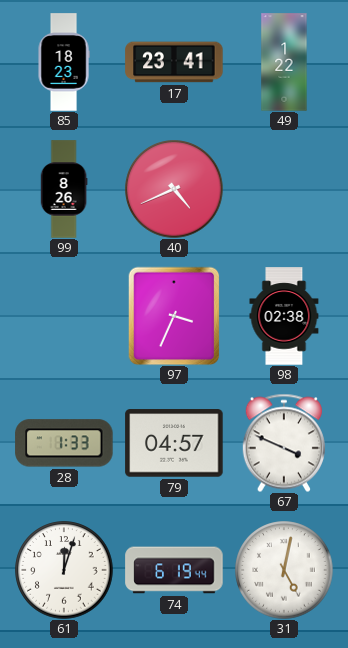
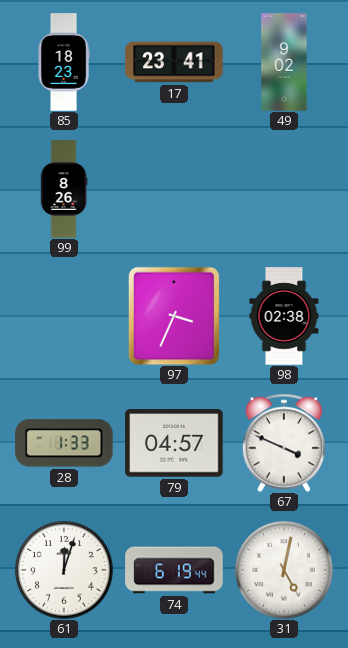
49: 1:22 -> 9:02
40: 4:41 -> none
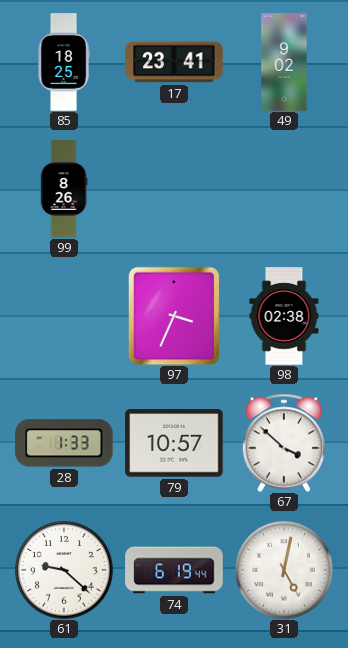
85: 18:23 -> 18:25
79: 04:57 -> 10:57
67: 3:49 -> 3:52
61: 12:03 -> 9:22
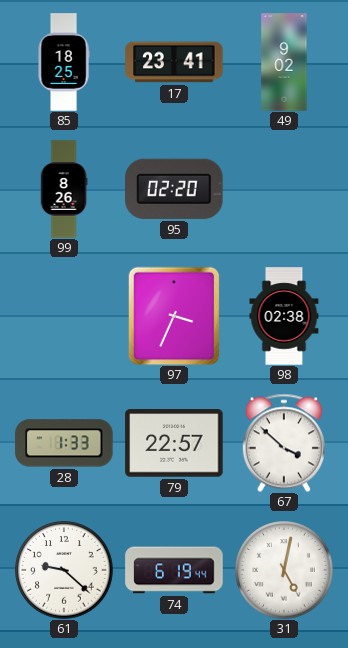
95: none -> 02:20
79: 10:57 -> 22:57
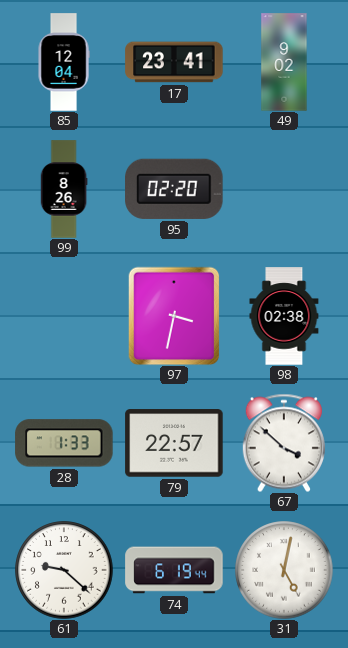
85: 18:25 -> 12:04
97: 3:34 -> 3:32
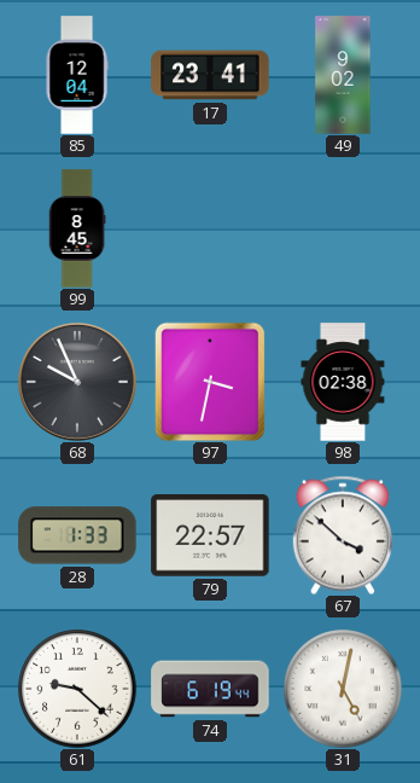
99: 8:26 -> 8:45
95: 02:20 -> none
68: none -> 9:56
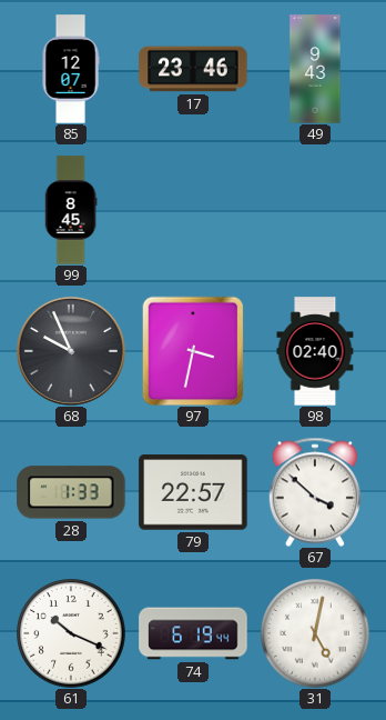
85: 12:04 -> 12:07
17: 23:41 -> 23:46
49: 9:02 -> 9:43
98: 02:38 -> 02:40
61: 9:22 -> 10:19
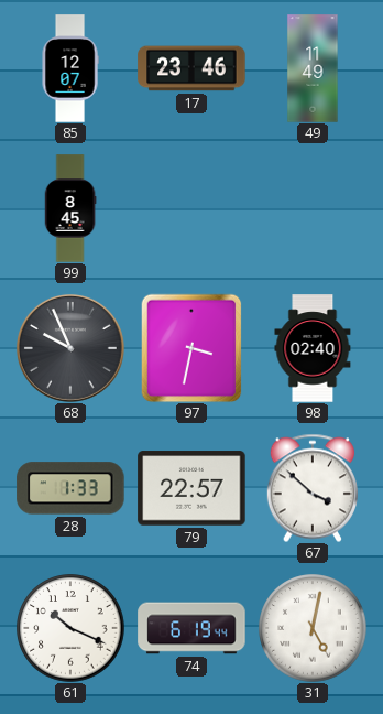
49: 9:43 -> 11:49
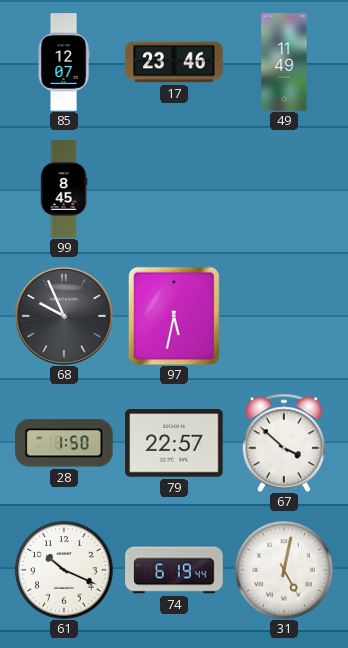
97: 3:32 -> 5:32
98: 02:40 -> none
28: 1:33 -> 1:50
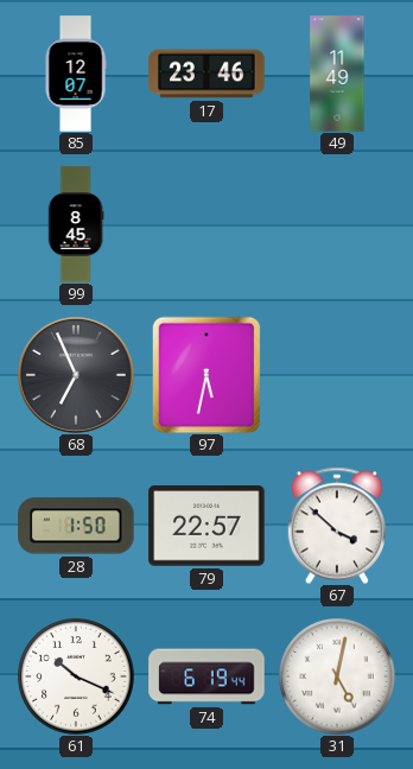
68: 9:56 -> 6:56
